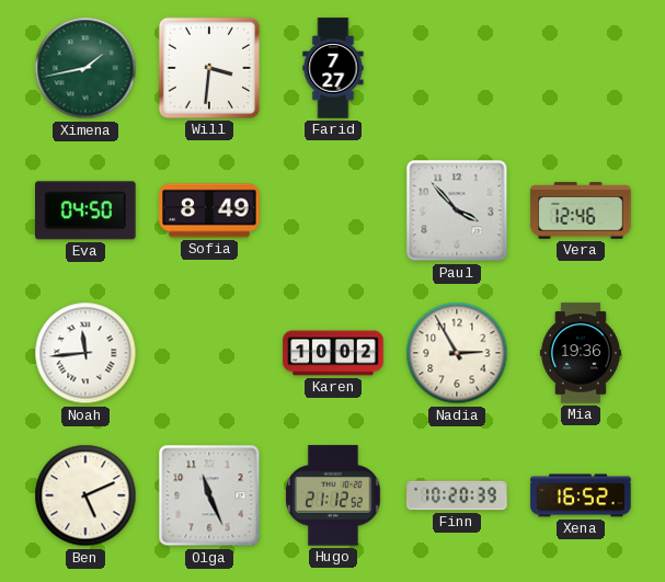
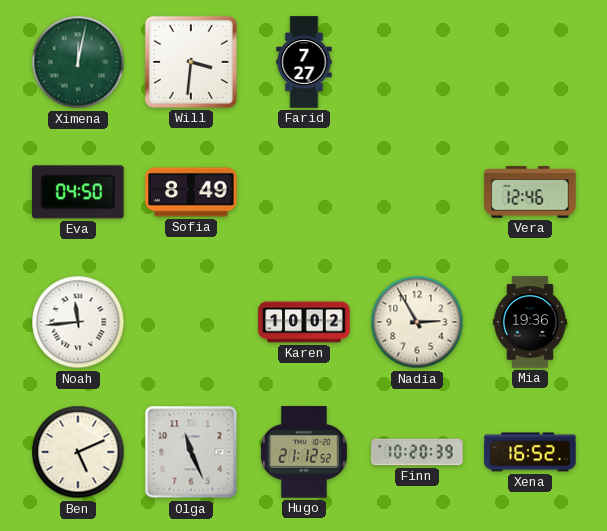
Ximena: 1:43 -> 12:02
Paul: 3:53 -> none
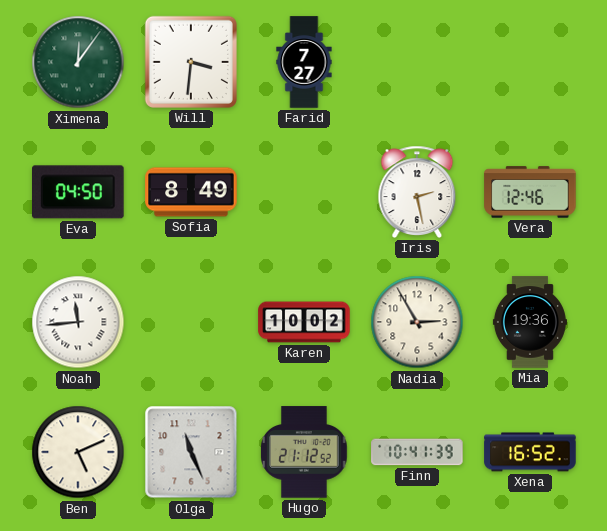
Ximena: 12:02 -> 12:06
Iris: none -> 2:28
Finn: 10:20 -> 10:41
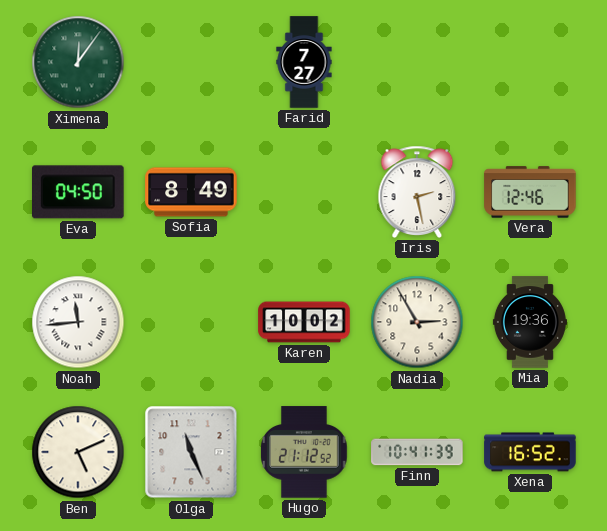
Will: 3:31 -> none
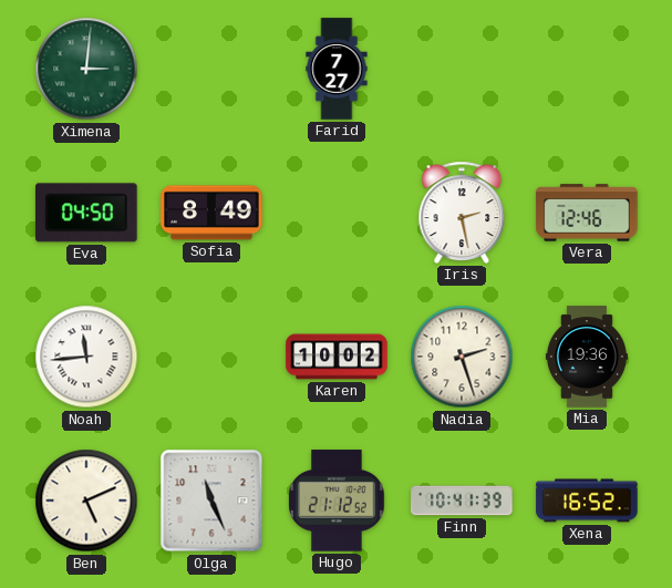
Ximena: 12:06 -> 3:01
Nadia: 2:55 -> 2:27
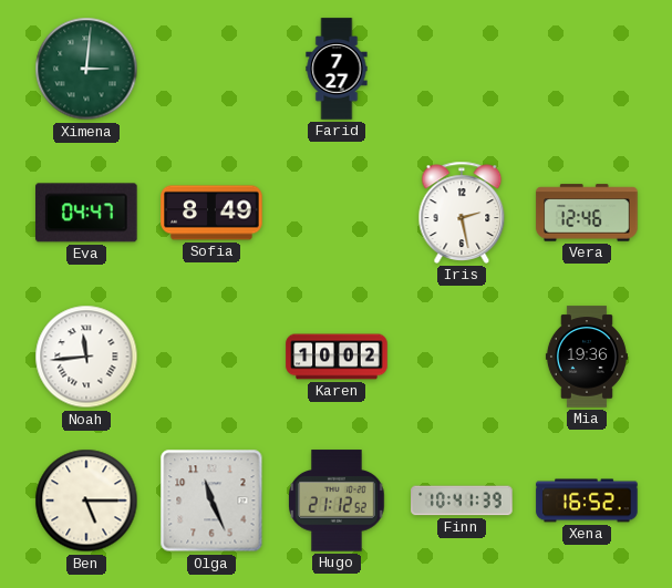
Eva: 04:50 -> 04:47
Nadia: 2:27 -> none
Ben: 5:11 -> 5:15
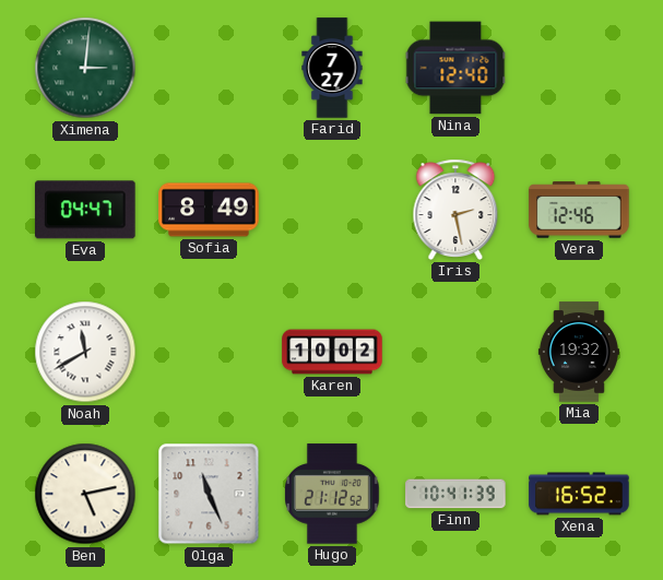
Nina: none -> 12:40
Noah: 11:44 -> 11:40
Mia: 19:36 -> 19:32
Ben: 5:15 -> 5:13
